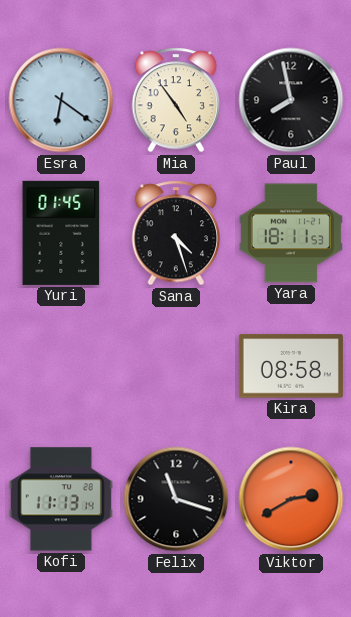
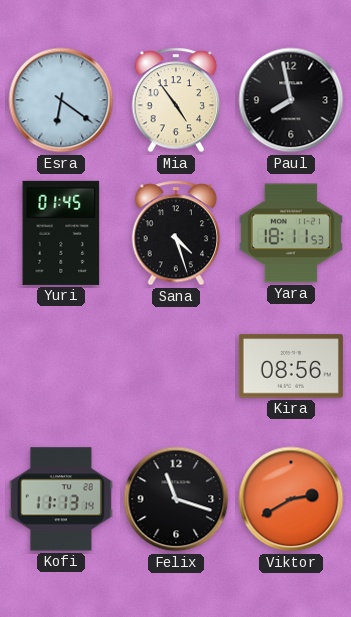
Kira: 08:58 -> 08:56
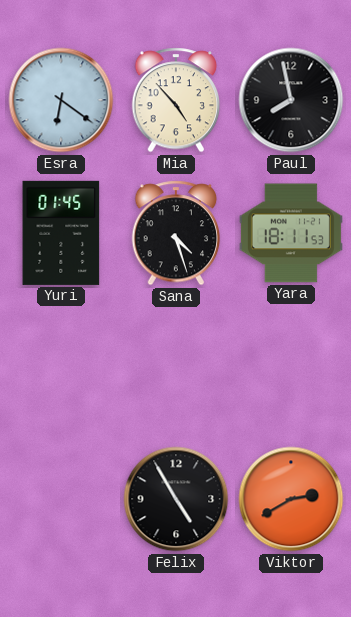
Mia: 4:54 -> 4:53
Kira: 08:56 -> none
Kofi: 11:13 -> none
Felix: 11:18 -> 4:55
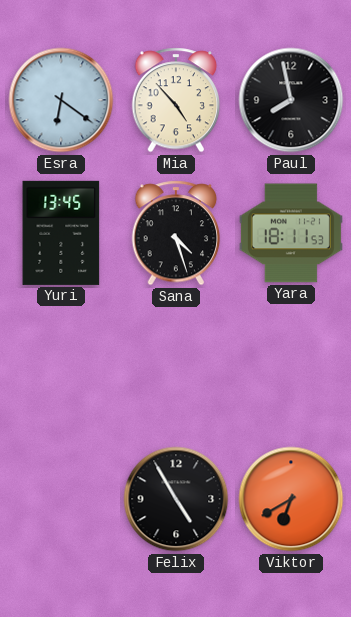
Yuri: 01:45 -> 13:45
Viktor: 2:40 -> 6:40
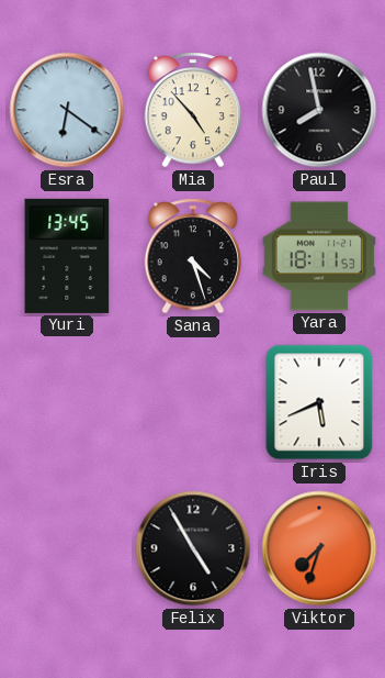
Iris: none -> 5:41
Viktor: 6:40 -> 7:33
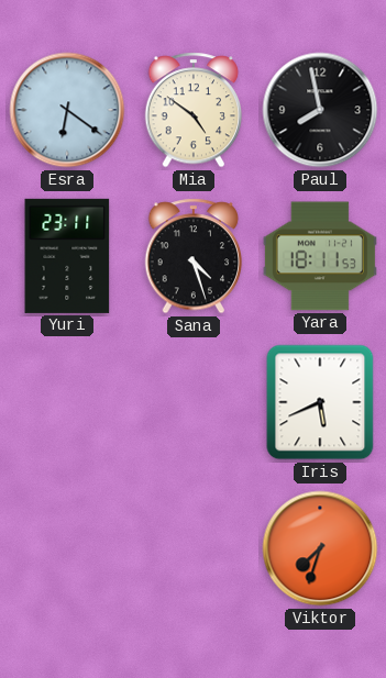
Mia: 4:53 -> 4:51
Yuri: 13:45 -> 23:11
Felix: 4:55 -> none
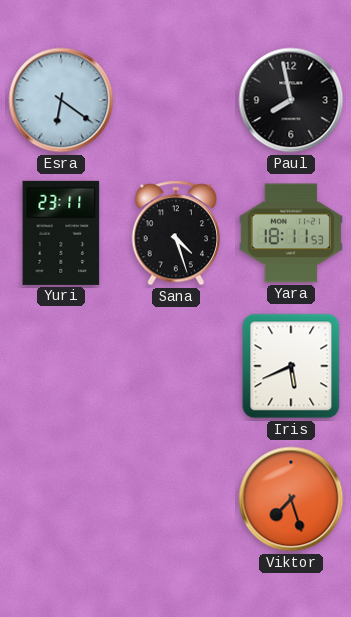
Mia: 4:51 -> none
Viktor: 7:33 -> 7:27
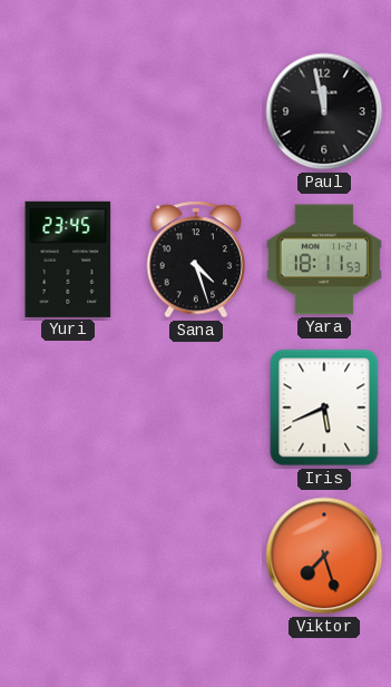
Esra: 6:21 -> none
Paul: 7:58 -> 11:58
Yuri: 23:11 -> 23:45
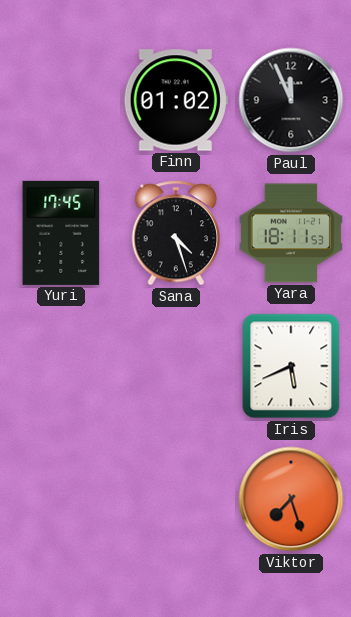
Finn: none -> 01:02
Paul: 11:58 -> 11:56
Yuri: 23:45 -> 17:45
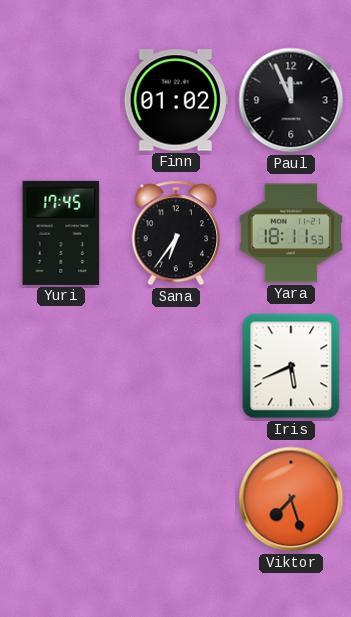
Sana: 4:27 -> 6:36
